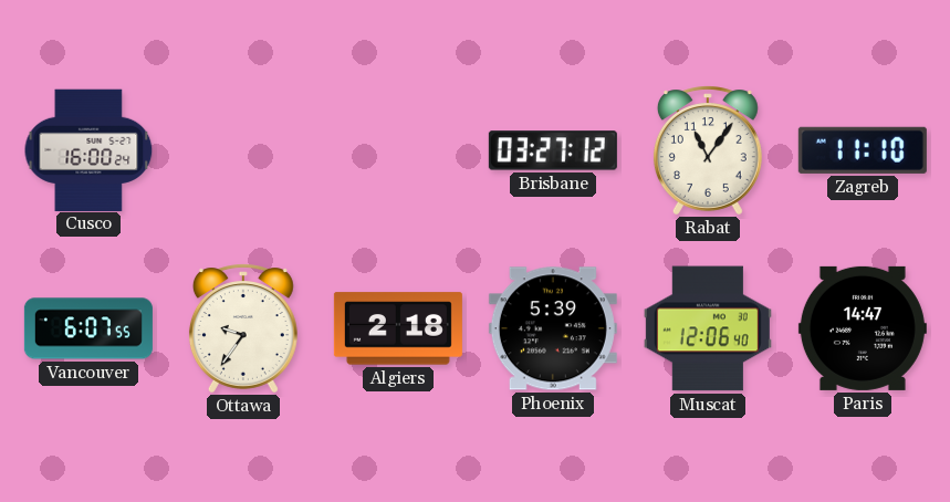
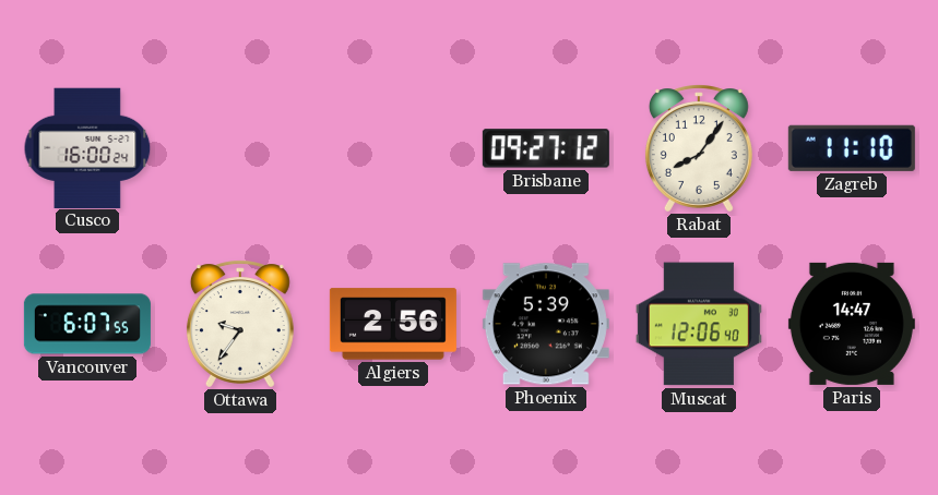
Brisbane: 03:27 -> 09:27
Rabat: 11:06 -> 8:06
Algiers: 2:18 -> 2:56
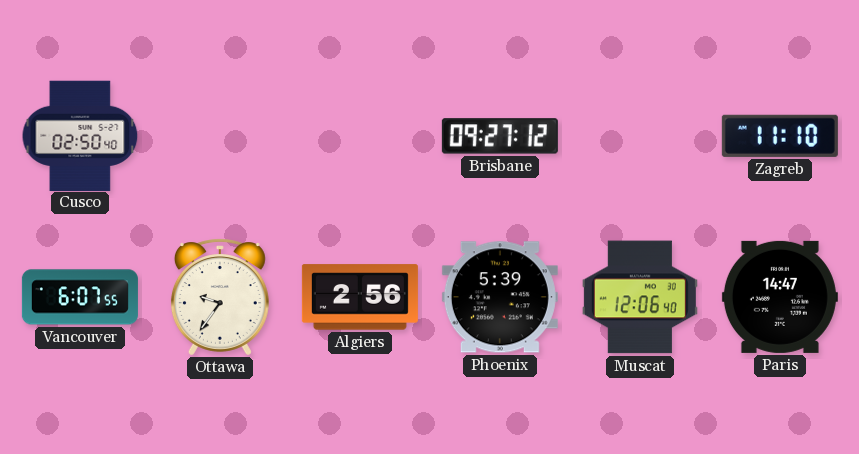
Cusco: 16:00 -> 02:50
Rabat: 8:06 -> none
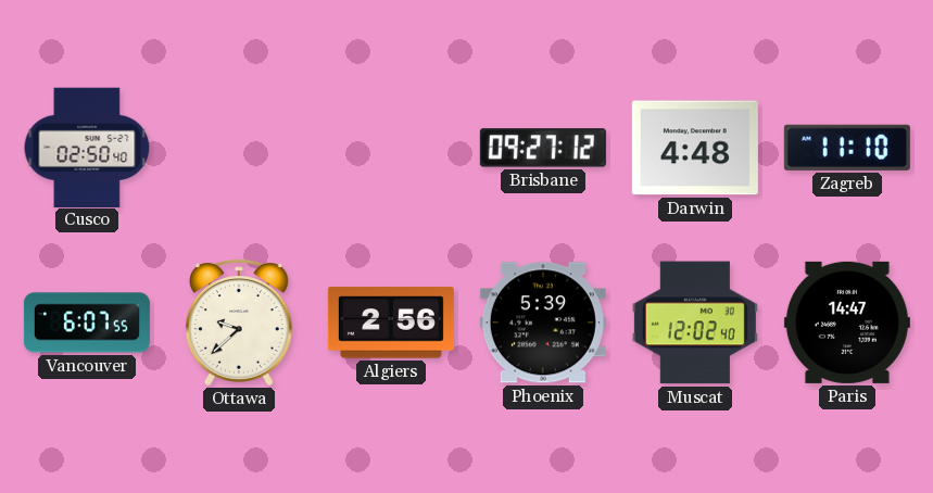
Darwin: none -> 4:48
Ottawa: 9:36 -> 9:38
Muscat: 12:06 -> 12:02
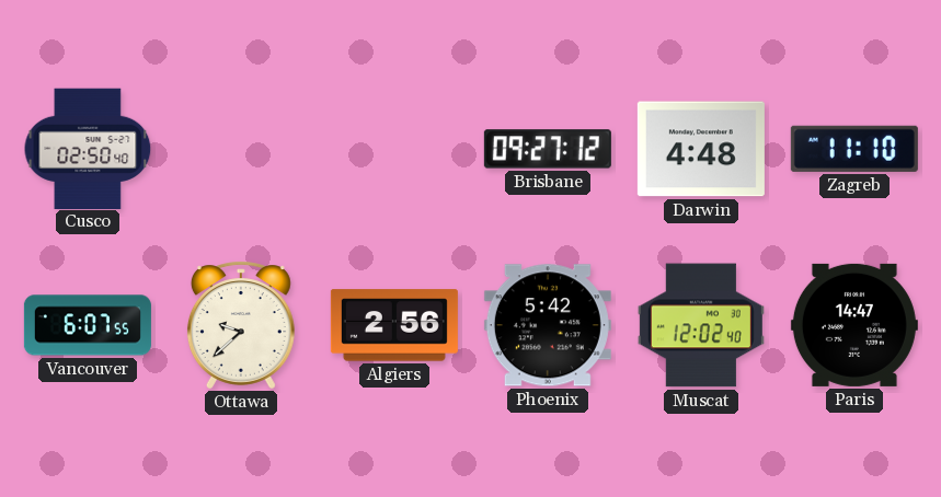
Phoenix: 5:39 -> 5:42
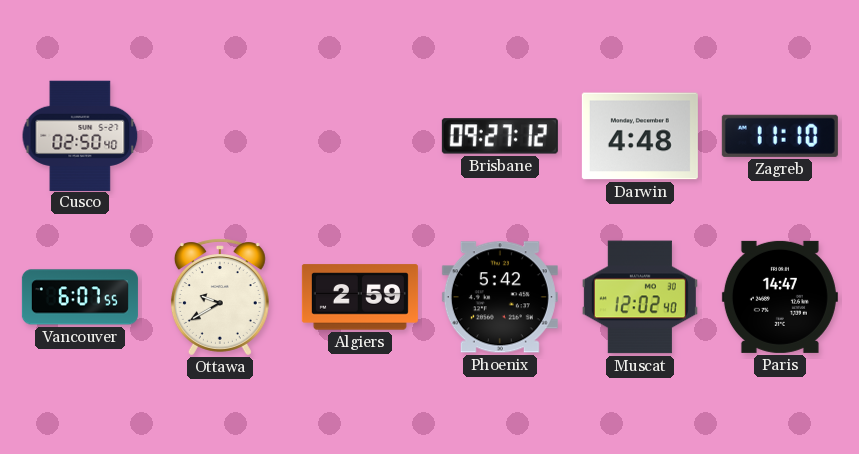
Ottawa: 9:38 -> 9:40
Algiers: 2:56 -> 2:59
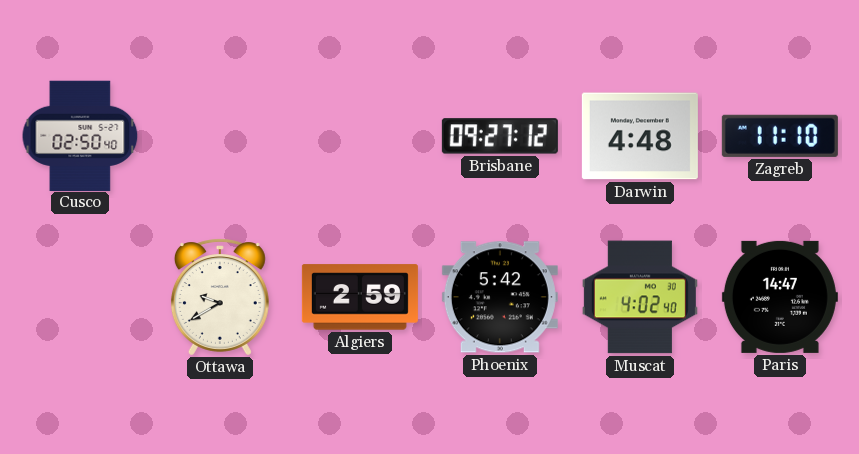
Vancouver: 6:07 -> none
Muscat: 12:02 -> 4:02
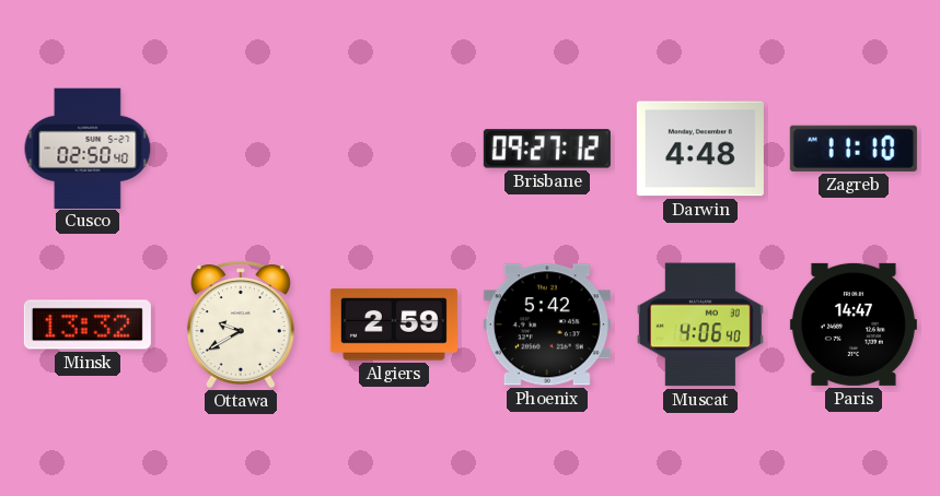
Minsk: none -> 13:32
Muscat: 4:02 -> 4:06
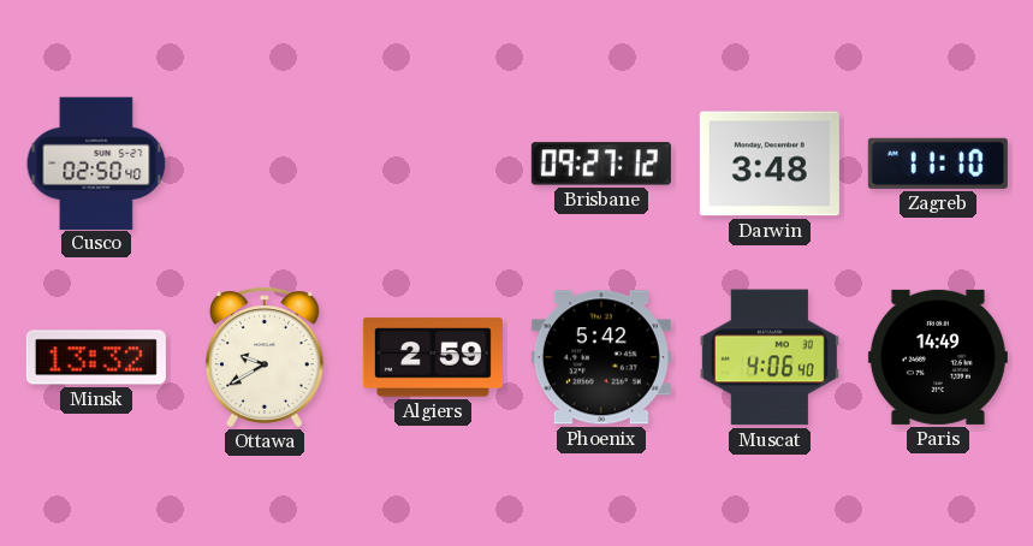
Darwin: 4:48 -> 3:48
Paris: 14:47 -> 14:49
